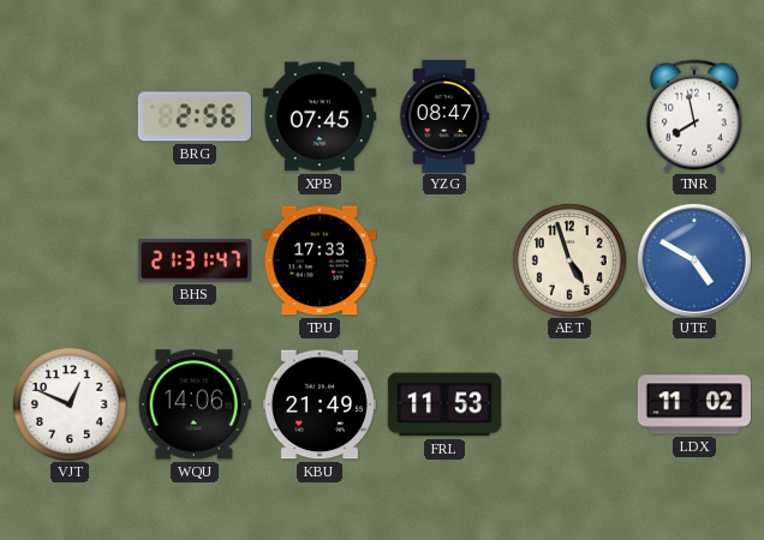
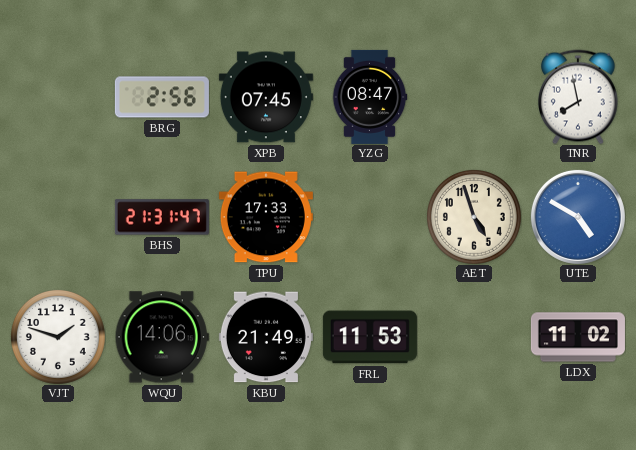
VJT: 12:49 -> 1:48
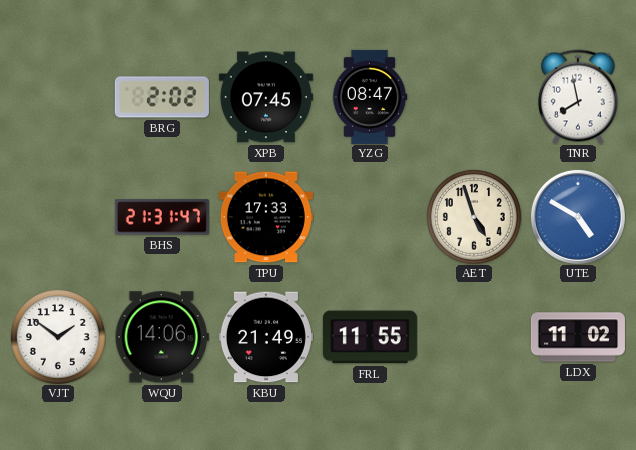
BRG: 2:56 -> 2:02
VJT: 1:48 -> 1:51
FRL: 11:53 -> 11:55
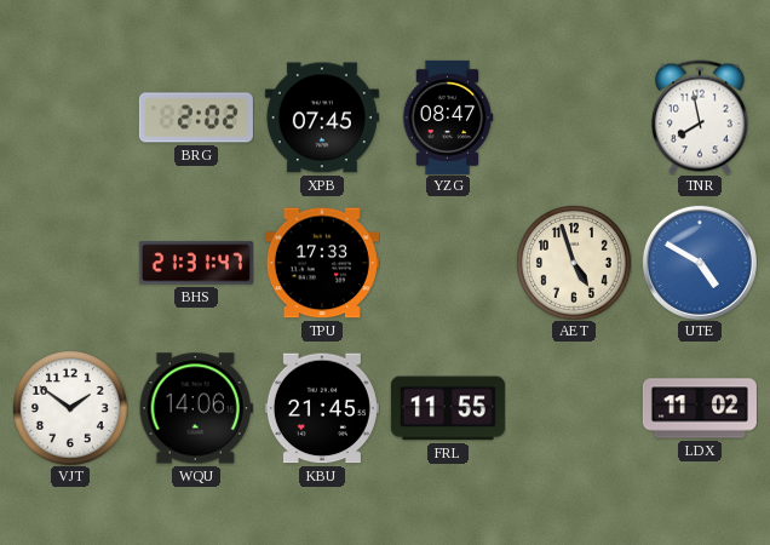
KBU: 21:49 -> 21:45
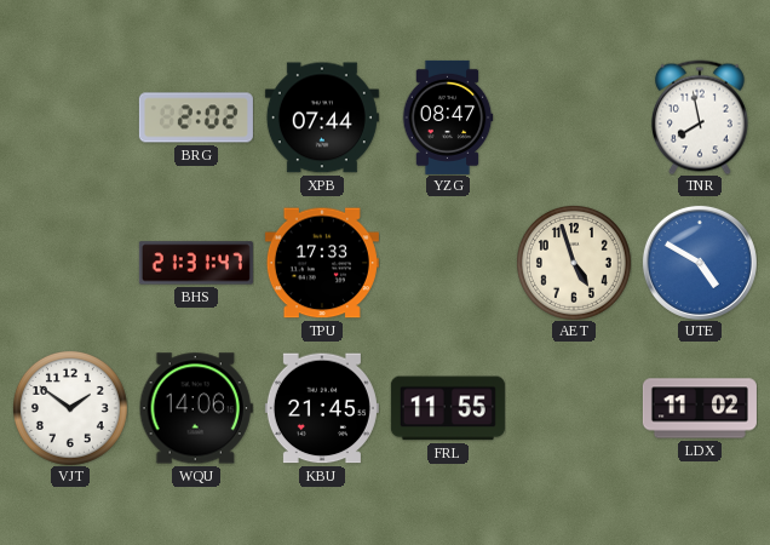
XPB: 07:45 -> 07:44
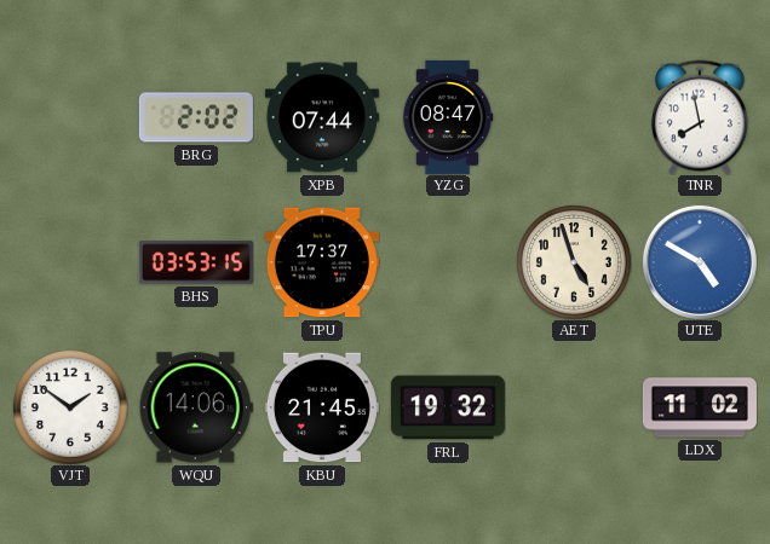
BHS: 21:31 -> 03:53
TPU: 17:33 -> 17:37
FRL: 11:55 -> 19:32
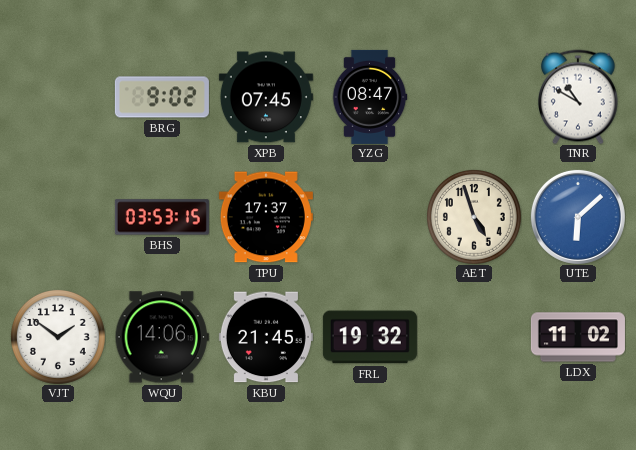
BRG: 2:02 -> 9:02
XPB: 07:44 -> 07:45
TNR: 7:58 -> 10:50
UTE: 4:50 -> 6:08
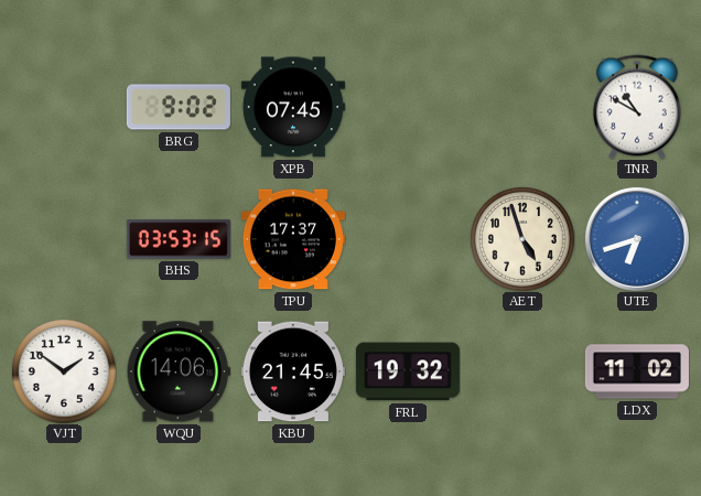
YZG: 08:47 -> none
UTE: 6:08 -> 6:42
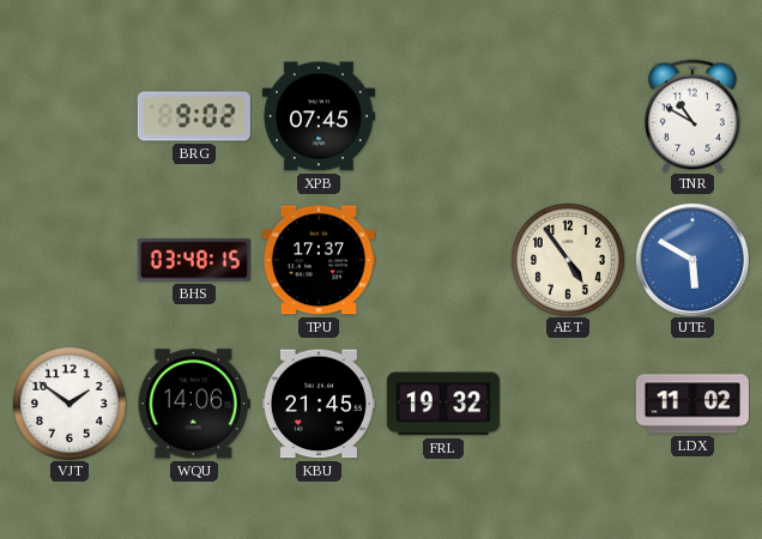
BHS: 03:53 -> 03:48
AET: 4:57 -> 4:54
UTE: 6:42 -> 5:50
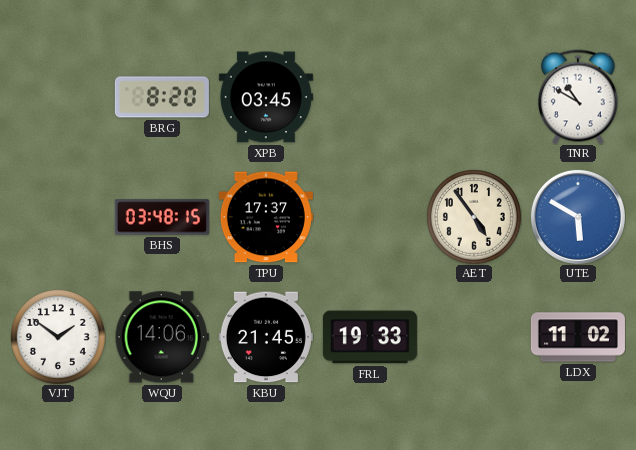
BRG: 9:02 -> 8:20
XPB: 07:45 -> 03:45
FRL: 19:32 -> 19:33
